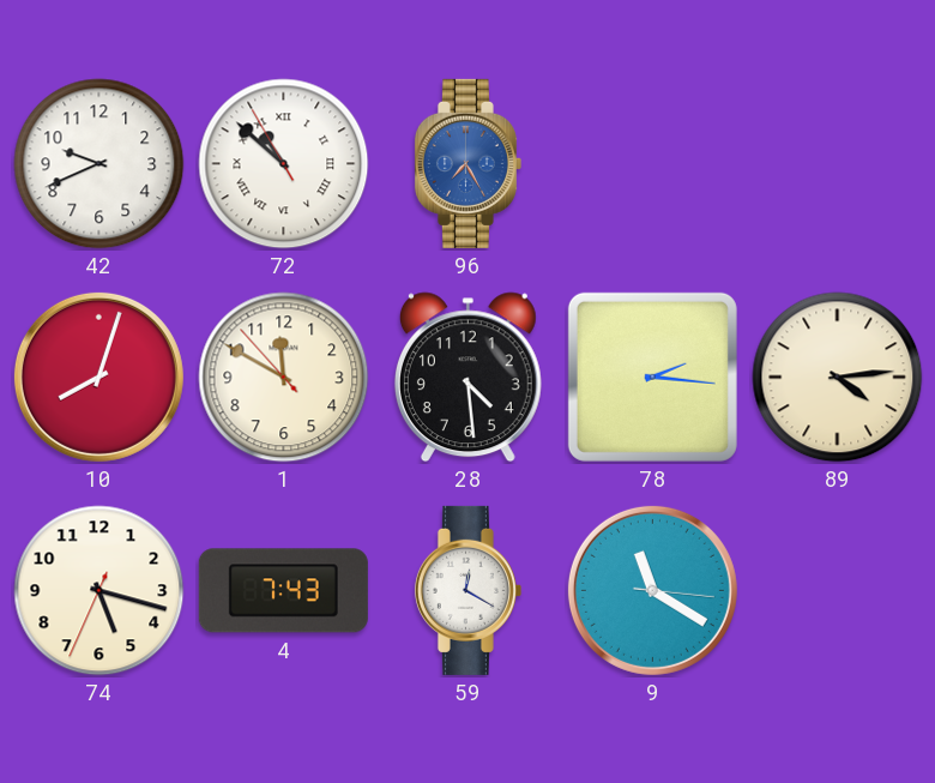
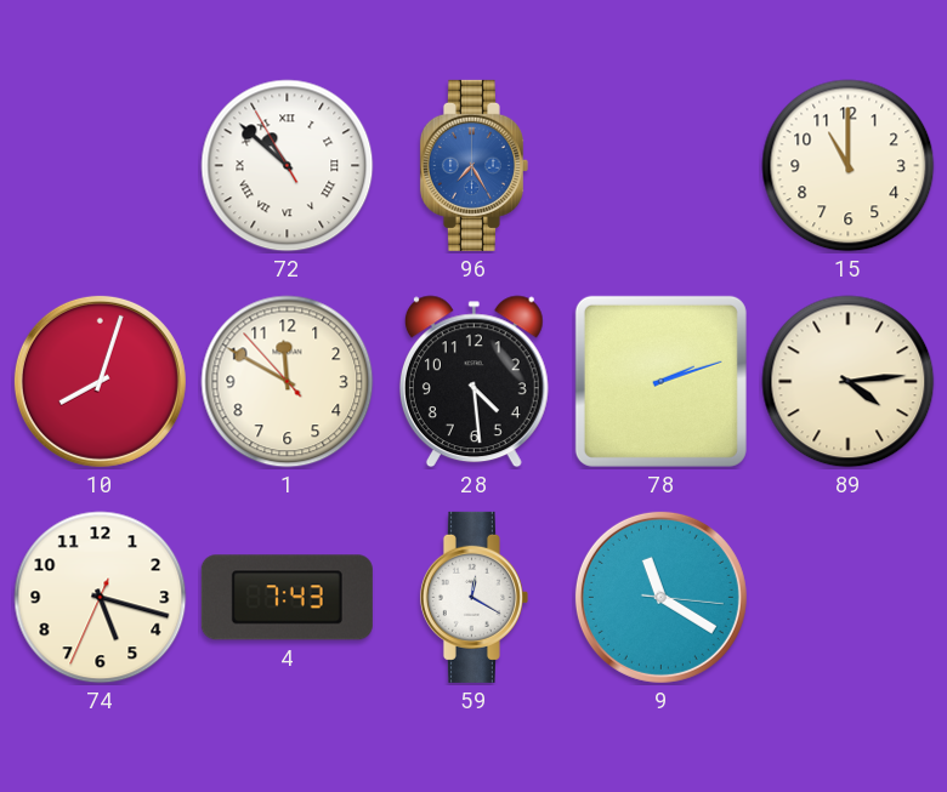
42: 9:41 -> none
15: none -> 11:00
78: 2:16 -> 2:12
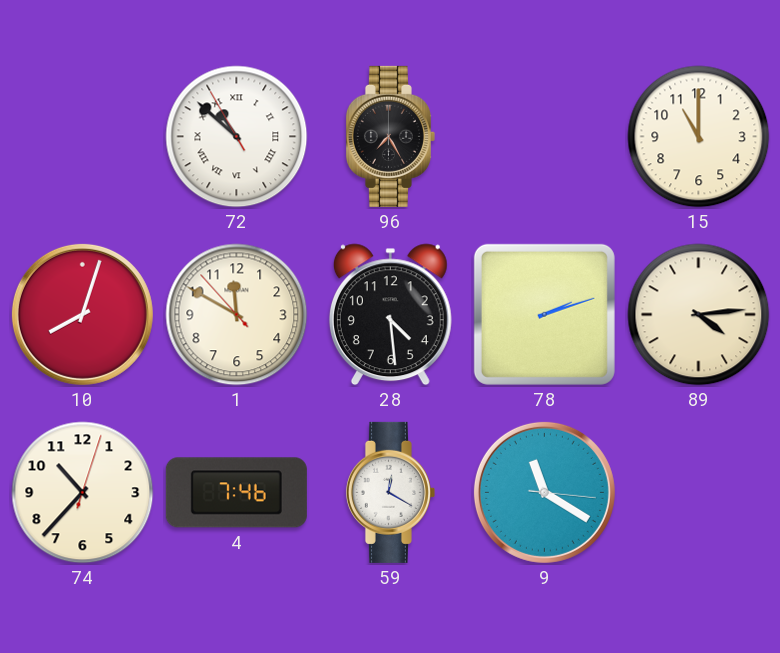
96 dial: blue -> black
74: 5:17 -> 10:37
4: 7:43 -> 7:46
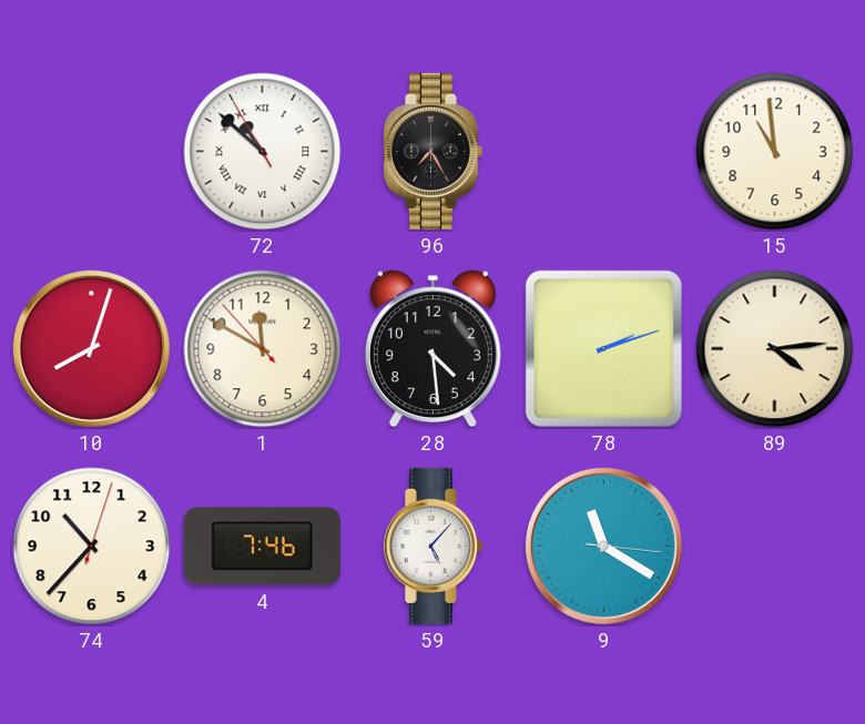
15: 11:00 -> 10:59
59: 12:20 -> 5:07
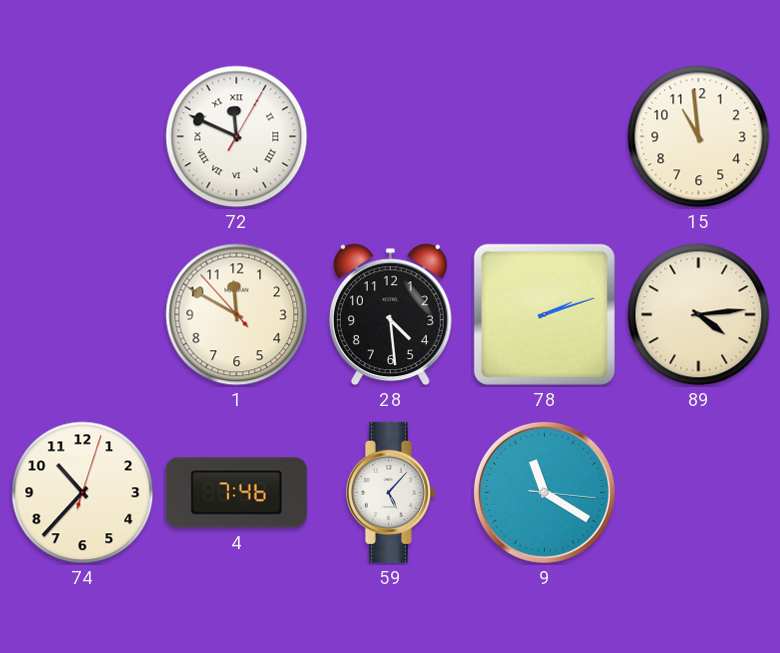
72: 10:51 -> 11:49
96: 7:25 -> none
10: 8:03 -> none
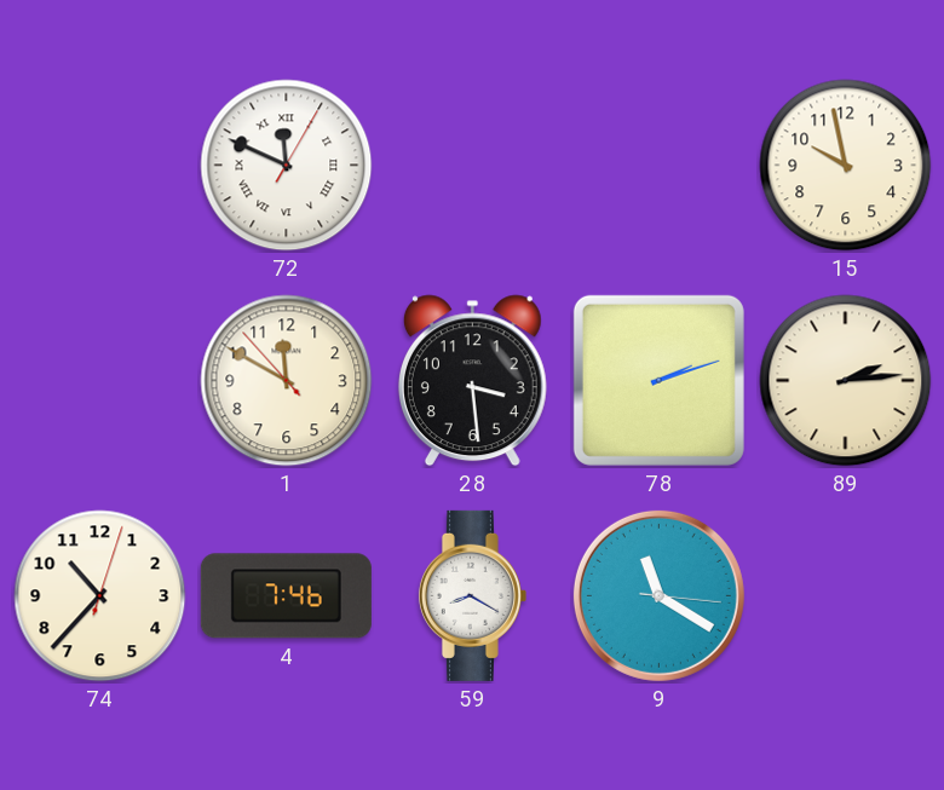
15: 10:59 -> 9:58
28: 4:29 -> 3:29
89: 4:14 -> 2:14
59: 5:07 -> 8:20
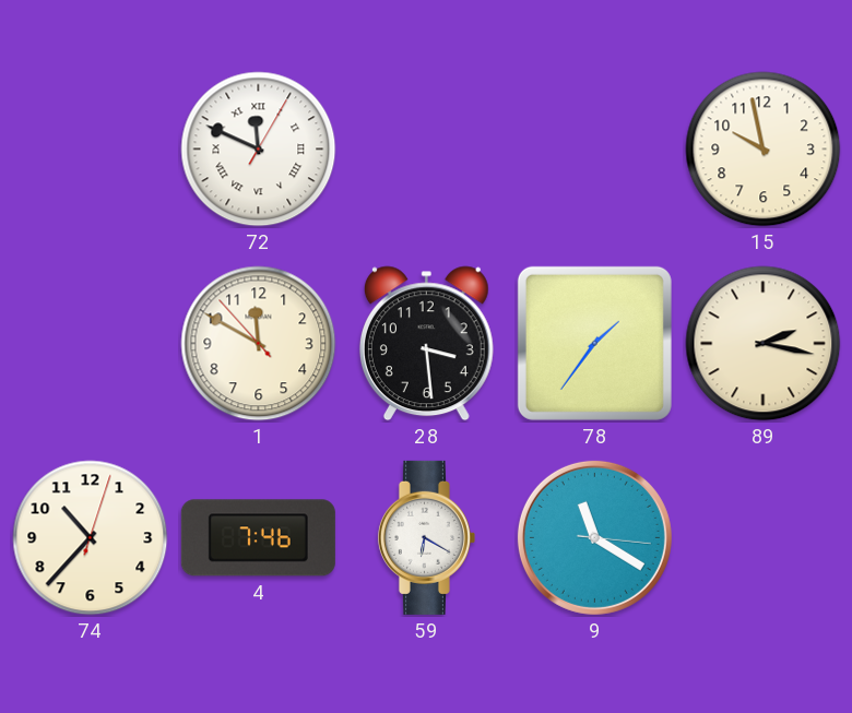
78: 2:12 -> 1:36
89: 2:14 -> 2:17
59: 8:20 -> 6:20
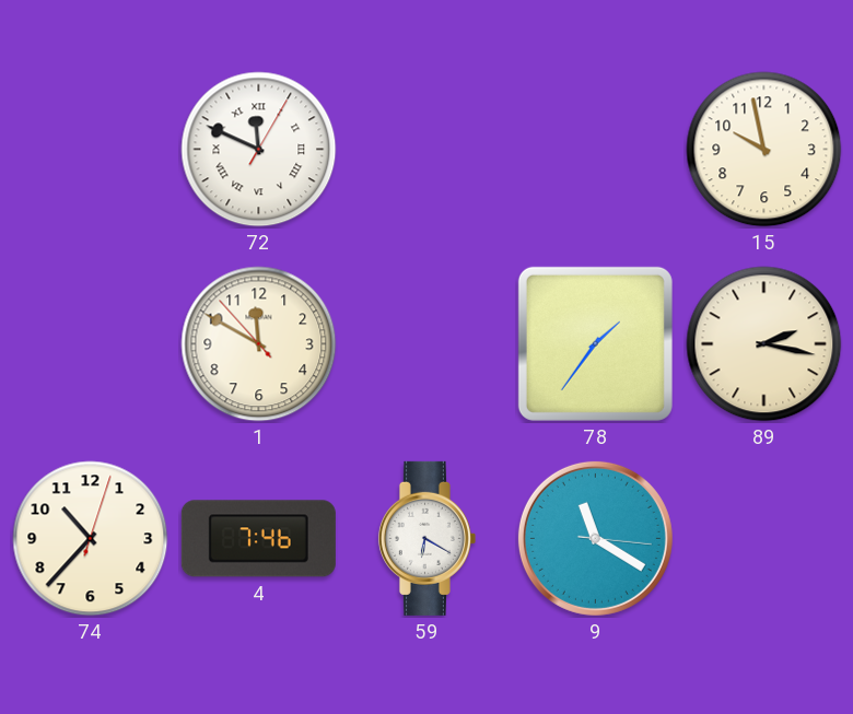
28: 3:29 -> none
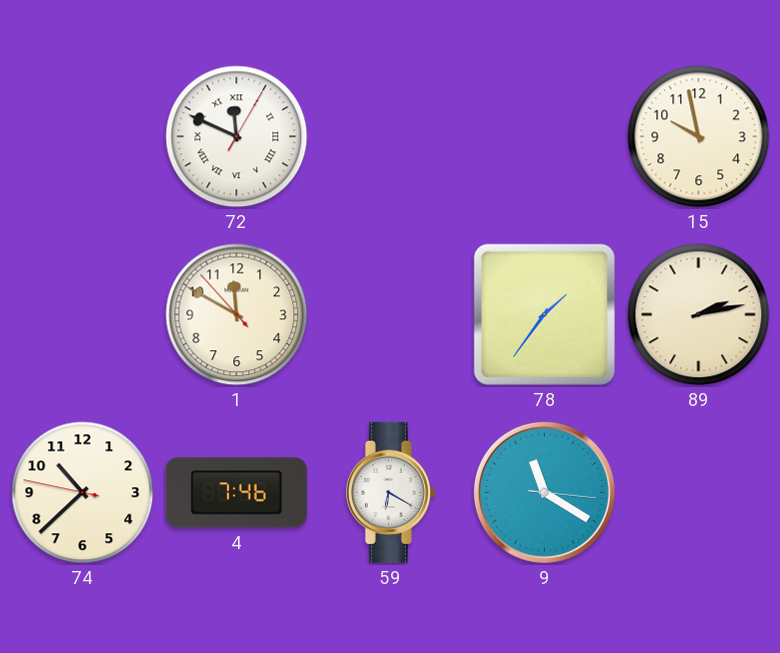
89: 2:17 -> 2:13
74: 10:37:03 -> 10:37:47
